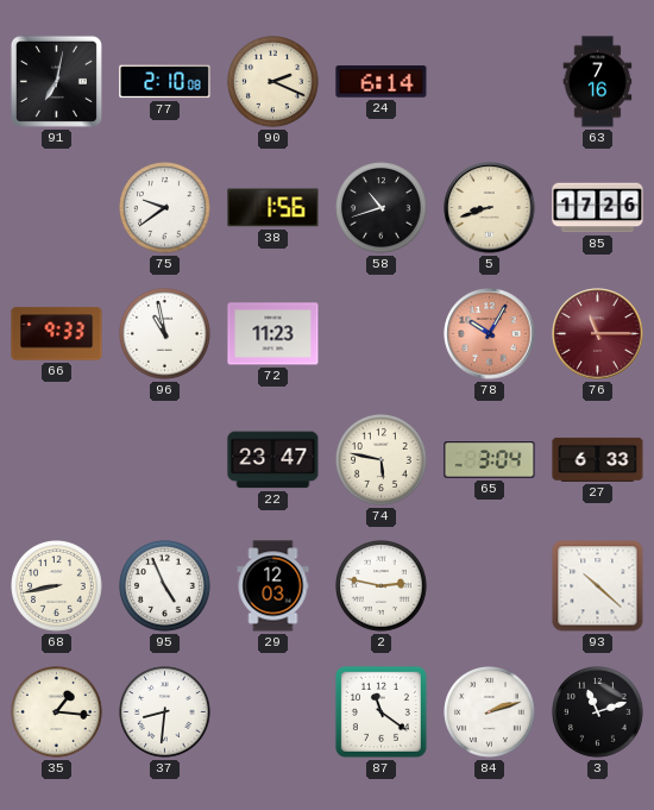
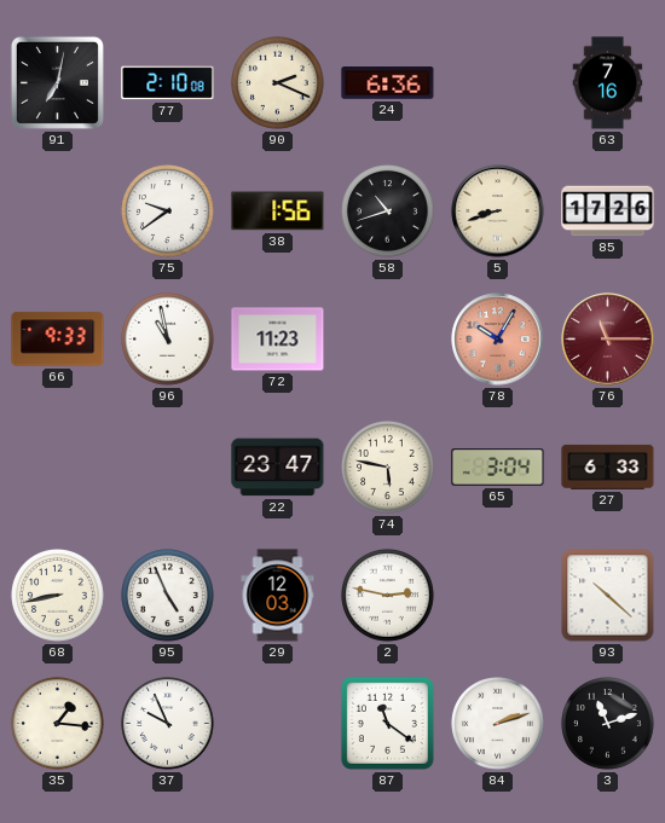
24: 6:14 -> 6:36
37: 8:31 -> 9:56
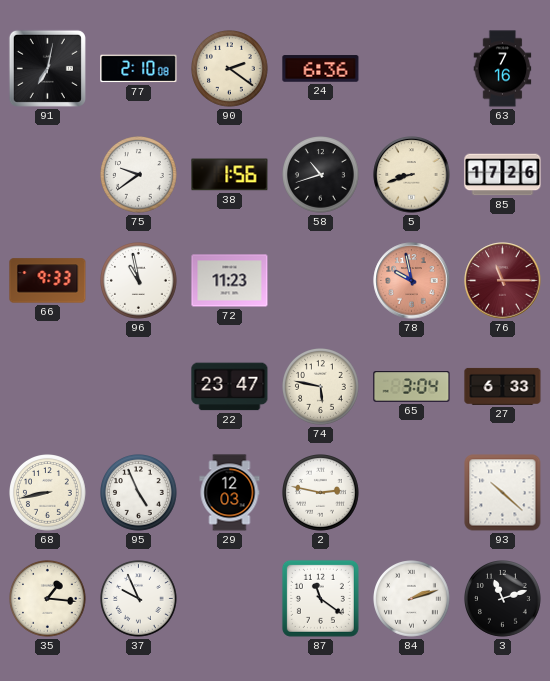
90: 2:19 -> 2:21
78: 10:05 -> 9:58
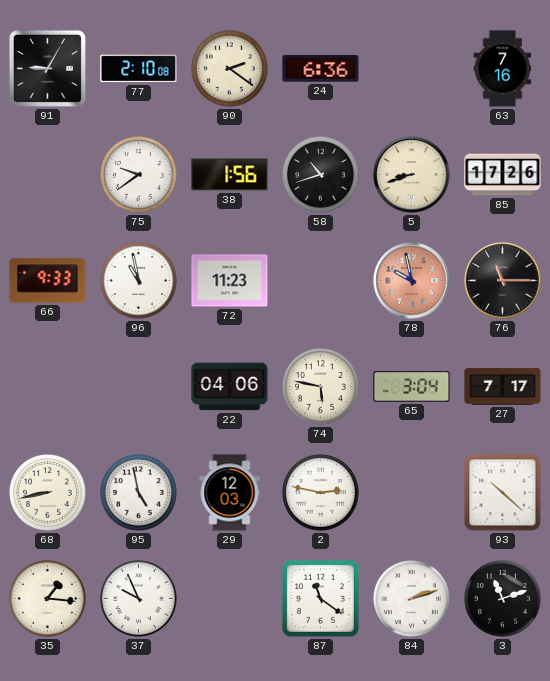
91: 7:02 -> 9:05
76 dial: burgundy -> black
22: 23:47 -> 04:06
27: 6:33 -> 7:17
95: 4:56 -> 4:58
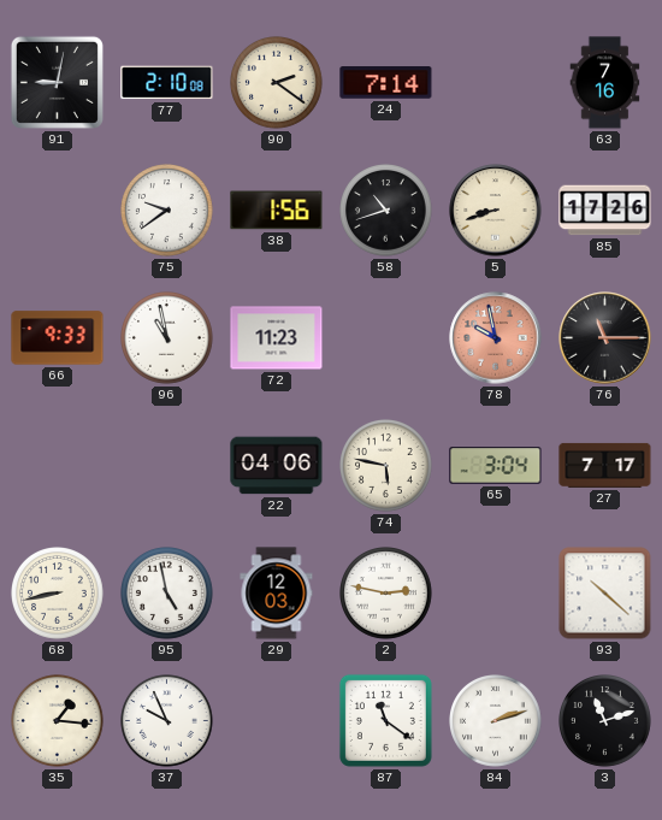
91: 9:05 -> 9:02
24: 6:36 -> 7:14
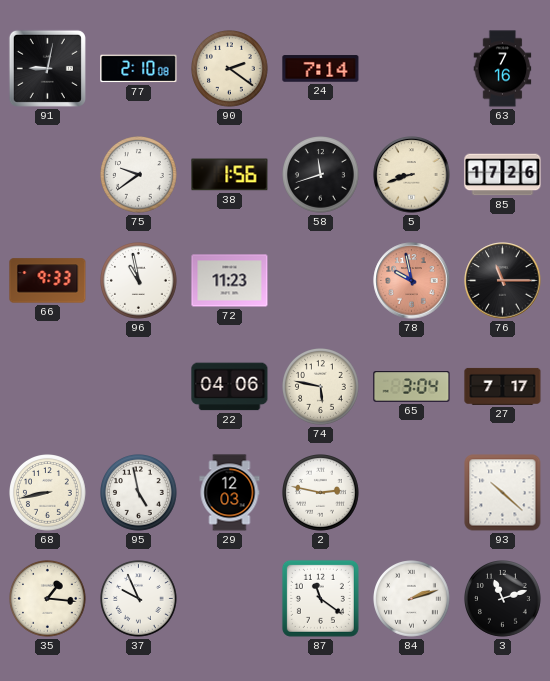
58: 10:42 -> 11:42
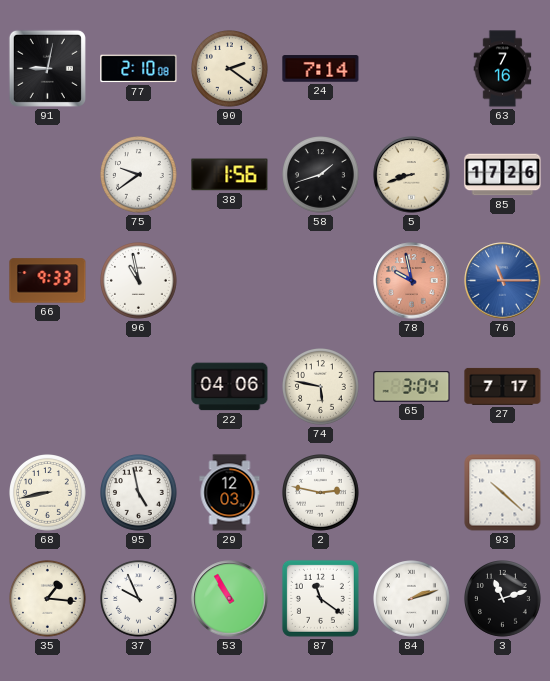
58: 11:42 -> 1:42
72: 11:23 -> none
76 dial: black -> blue
53: none -> 10:55
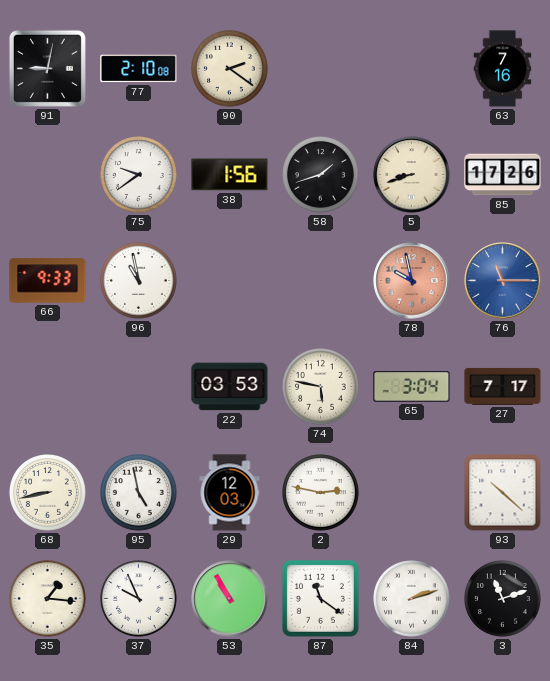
24: 7:14 -> none
22: 04:06 -> 03:53
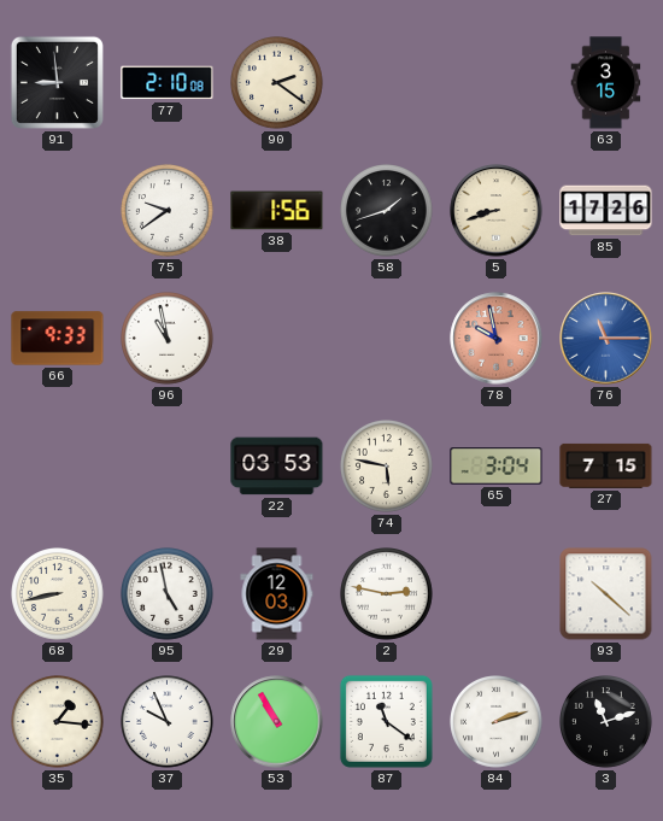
91: 9:02 -> 8:59
63: 7:16 -> 3:15
27: 7:17 -> 7:15
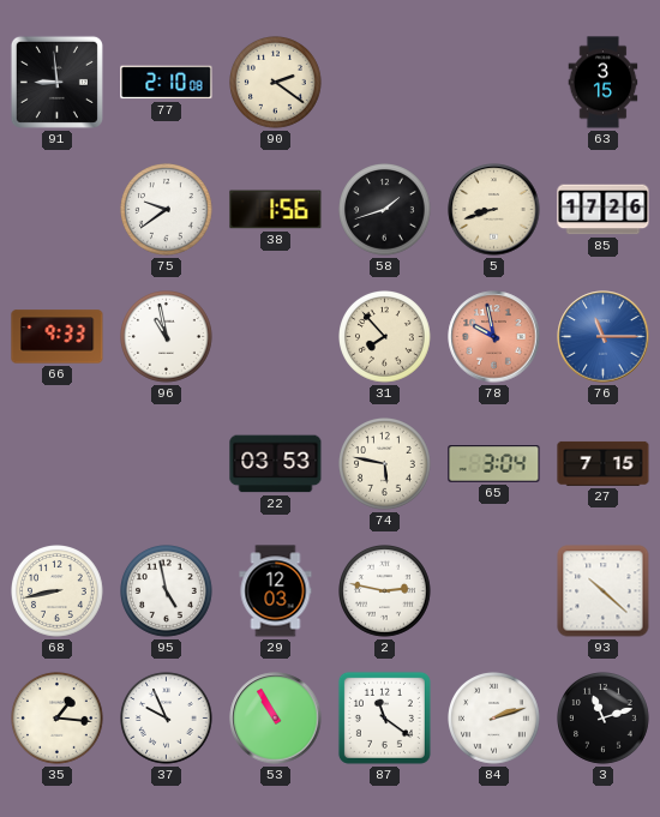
31: none -> 7:53
